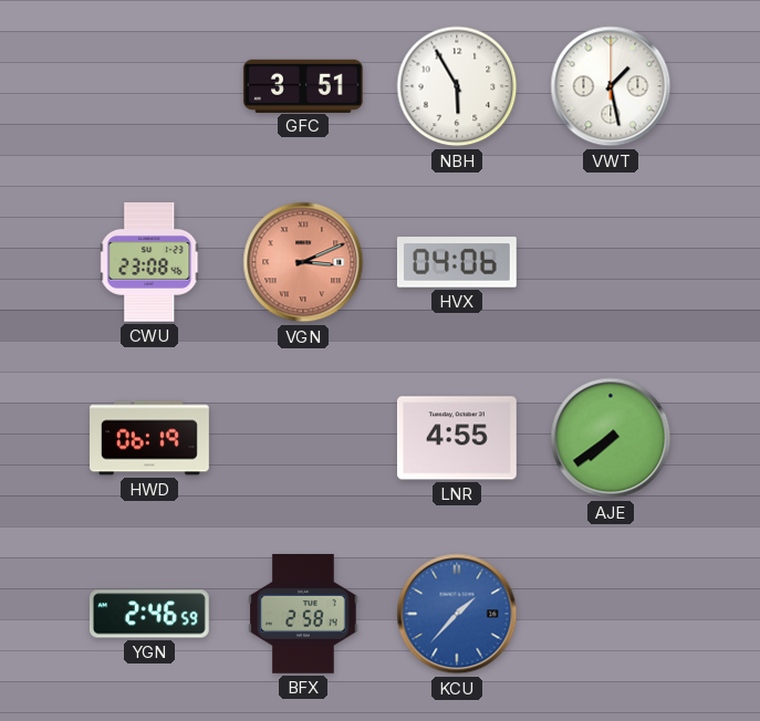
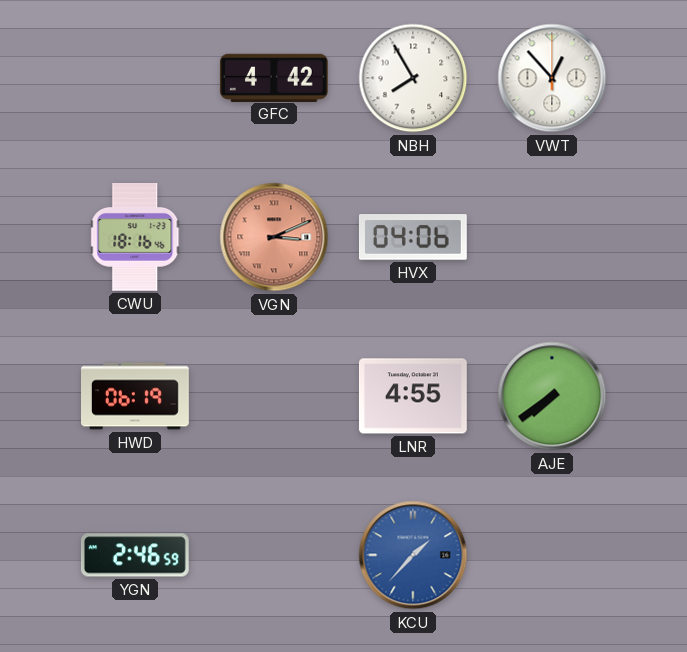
GFC: 3:51 -> 4:42
NBH: 5:55 -> 7:55
VWT: 1:28 -> 12:53
CWU: 23:08 -> 18:16
BFX: 2:58 -> none
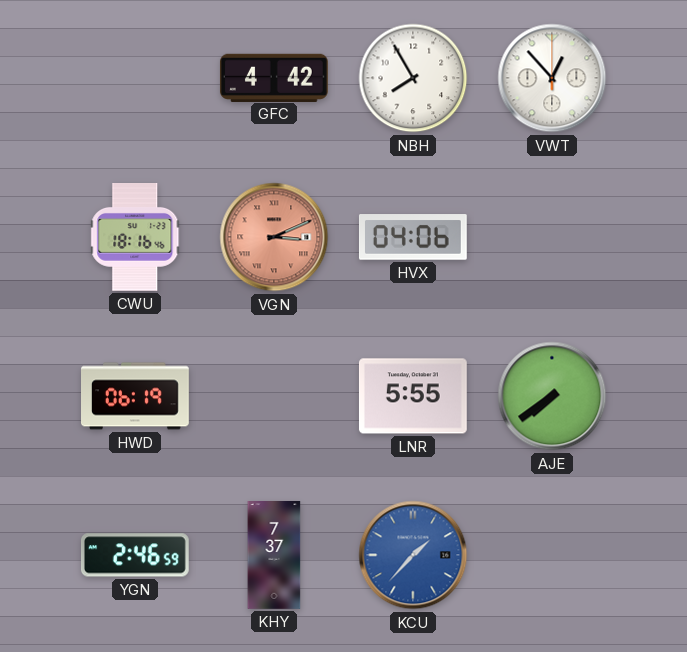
LNR: 4:55 -> 5:55
KHY: none -> 7:37
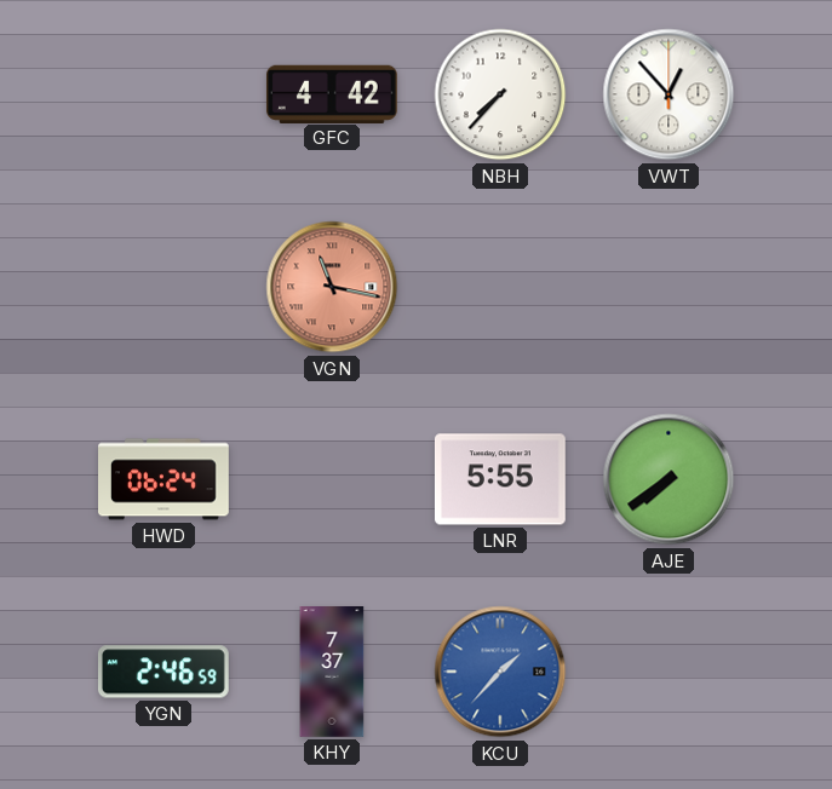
NBH: 7:55 -> 7:37
CWU: 18:16 -> none
VGN: 3:11 -> 11:17
HVX: 04:06 -> none
HWD: 06:19 -> 06:24
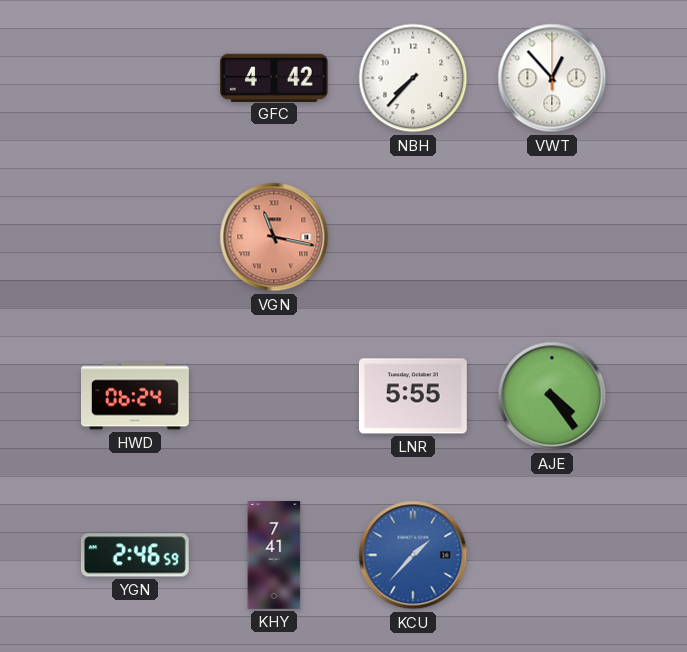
AJE: 7:39 -> 4:24
KHY: 7:37 -> 7:41
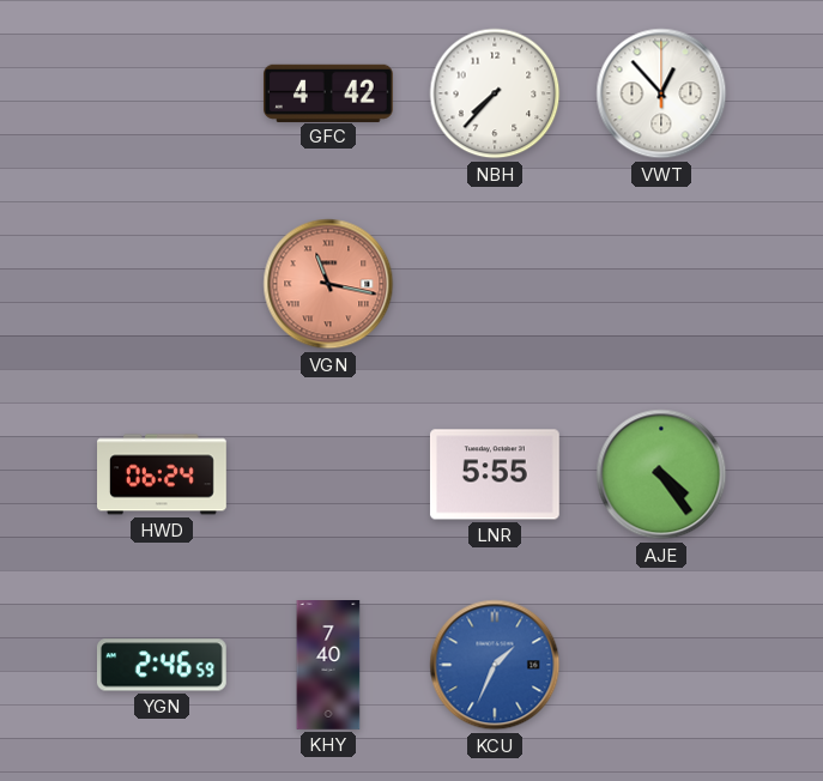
KHY: 7:41 -> 7:40
KCU: 1:37 -> 1:34
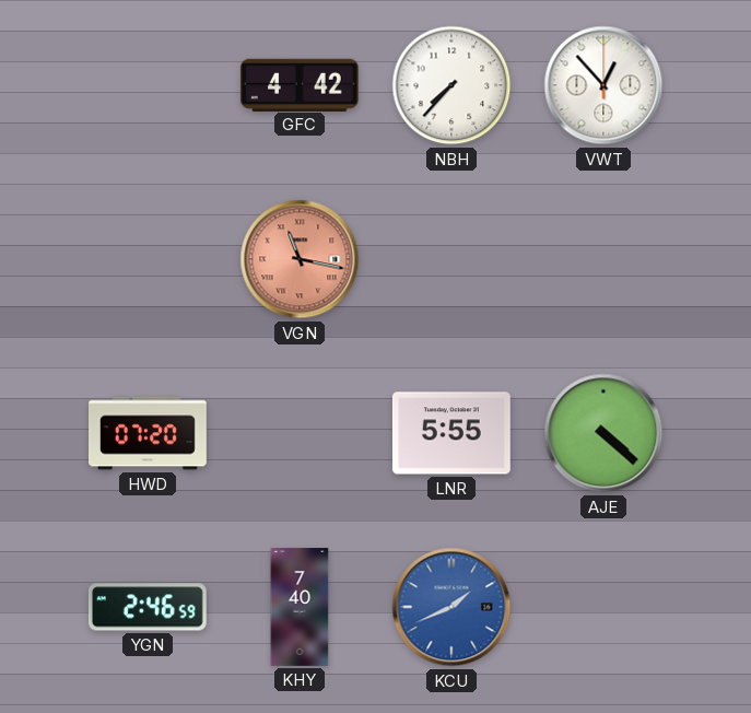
HWD: 06:24 -> 07:20
AJE: 4:24 -> 4:22
KCU: 1:34 -> 1:41
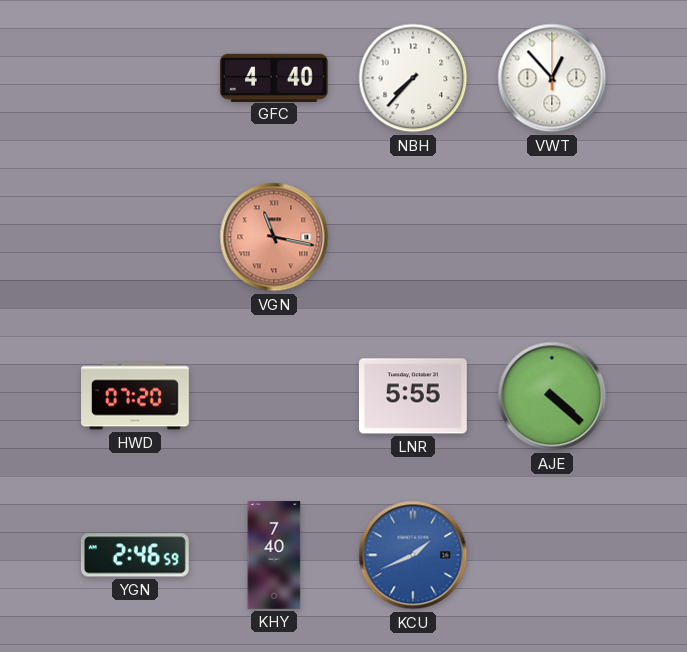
GFC: 4:42 -> 4:40
